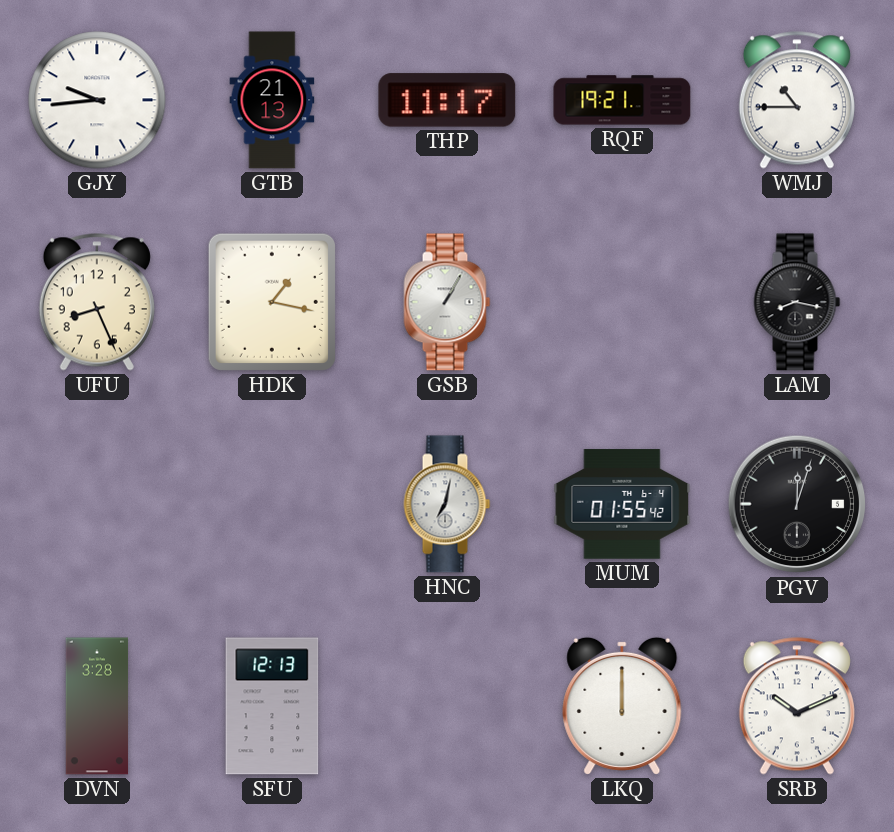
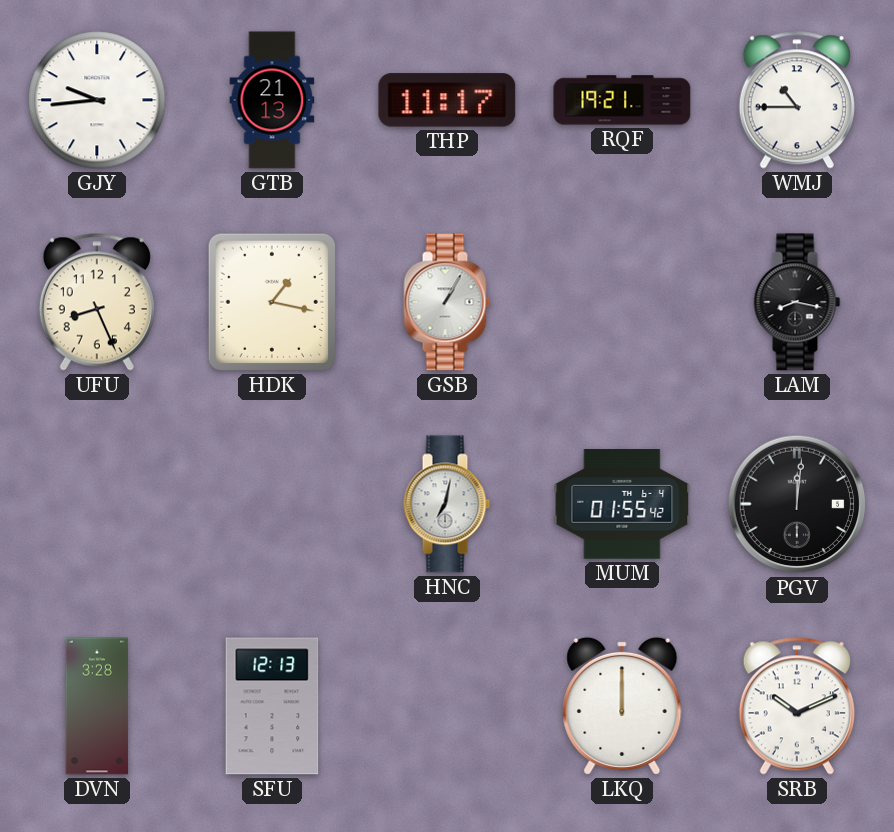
PGV: 12:03 -> 12:01
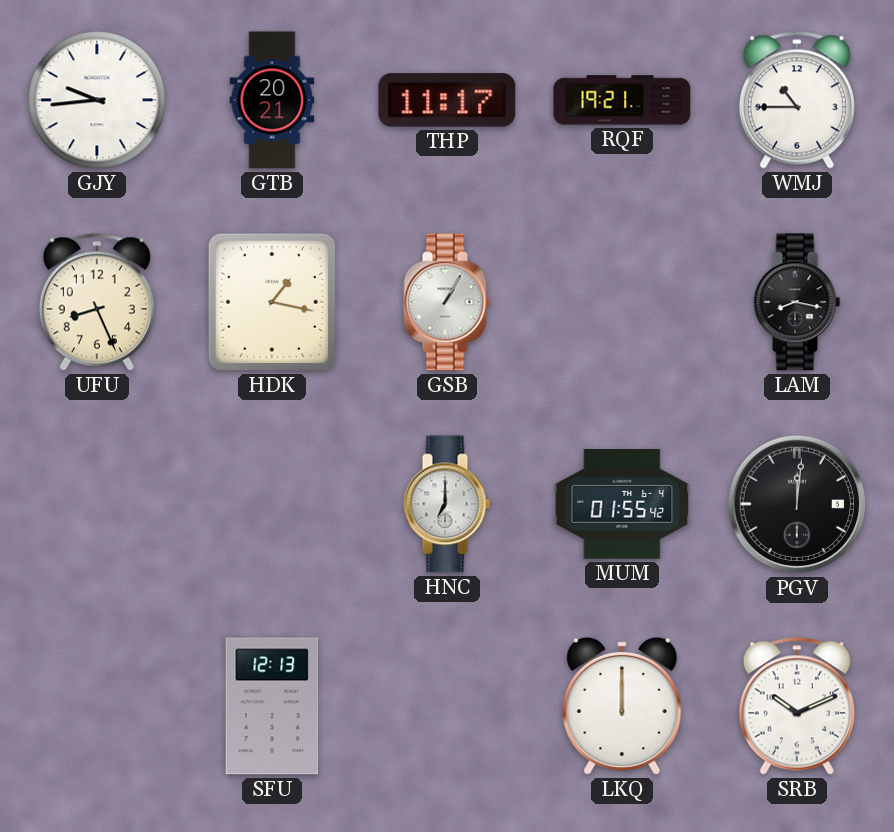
GTB: 21:13 -> 20:21
HNC: 7:02 -> 7:00
DVN: 3:28 -> none
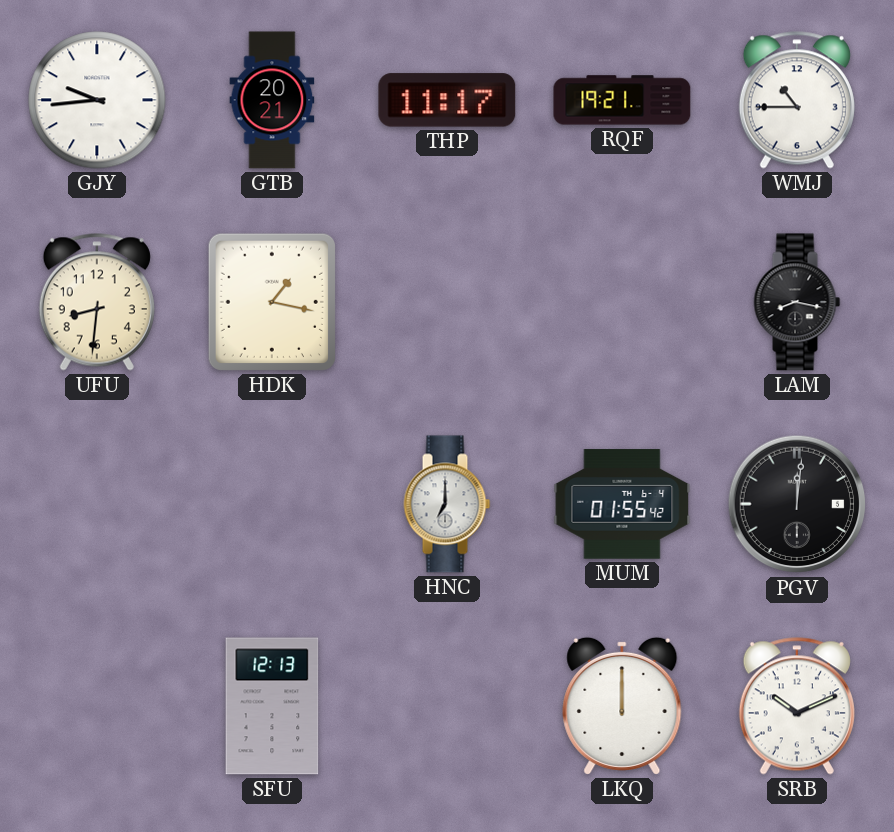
UFU: 8:26 -> 8:31
GSB: 1:05 -> none
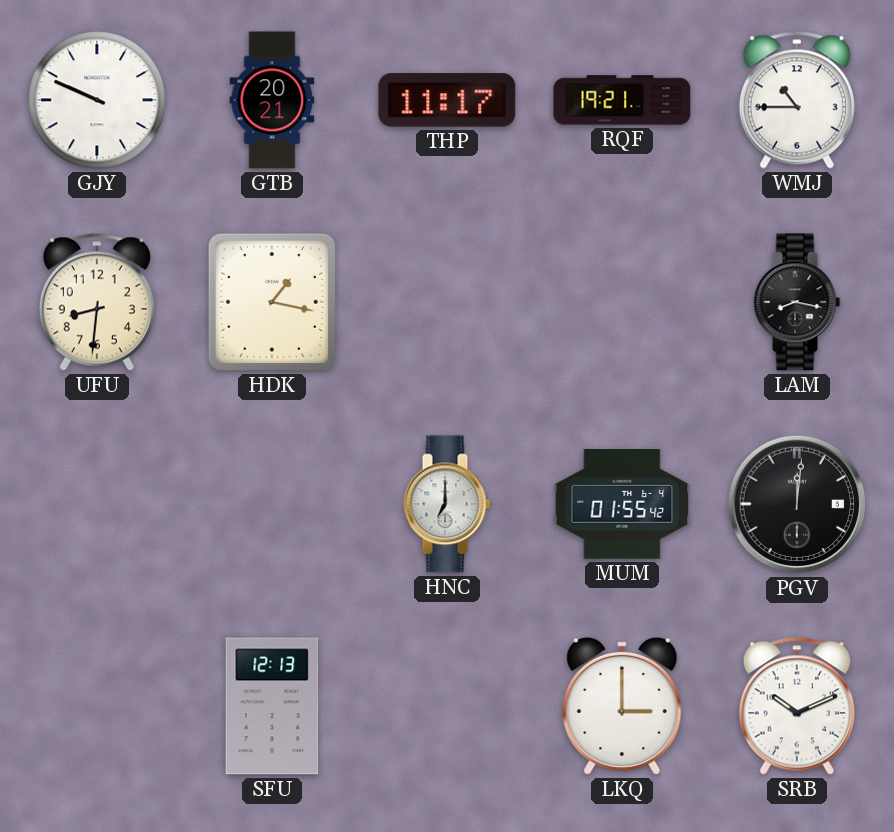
GJY: 9:44 -> 9:49
LKQ: 12:00 -> 3:00
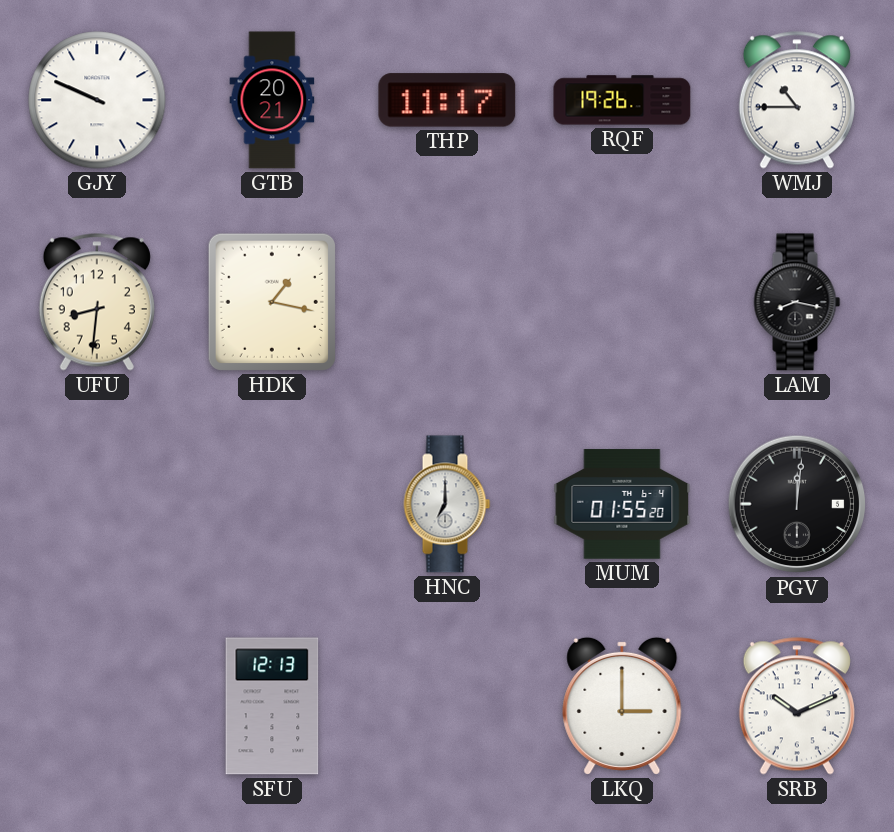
RQF: 19:21 -> 19:26
MUM: 01:55:42 -> 01:55:20
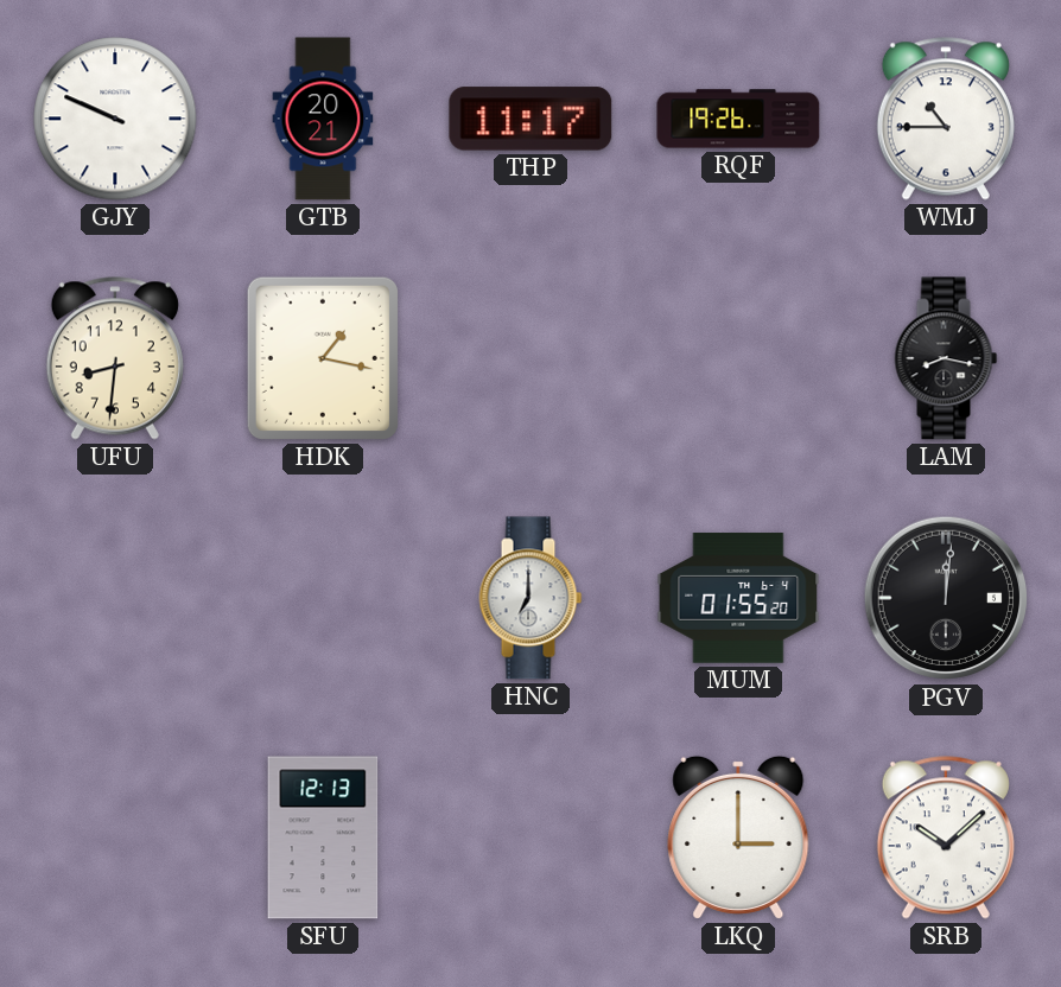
SRB: 10:11 -> 10:08
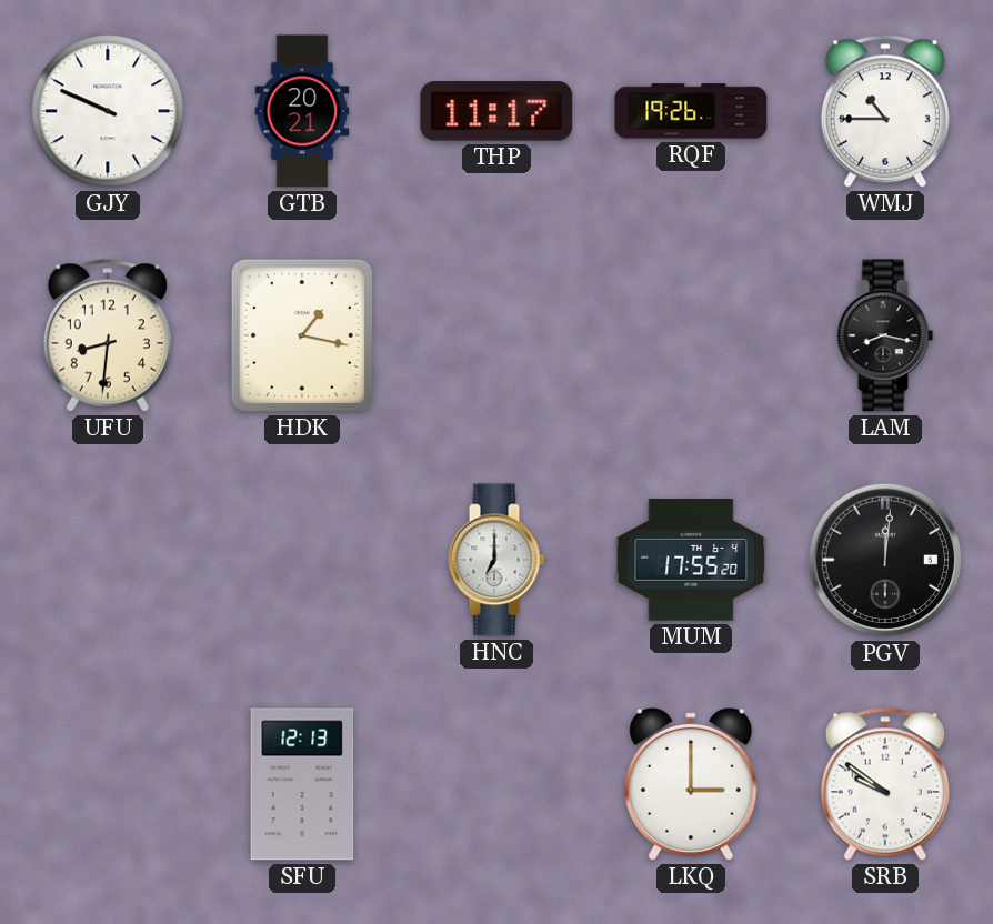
MUM: 01:55 -> 17:55
SRB: 10:08 -> 9:51
